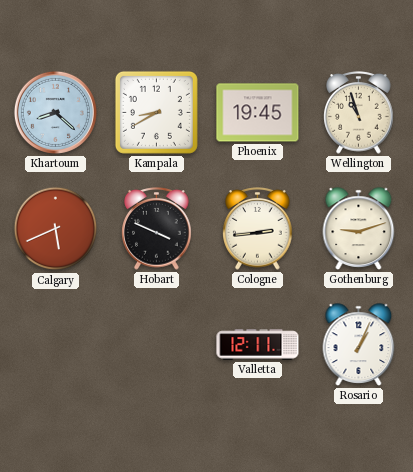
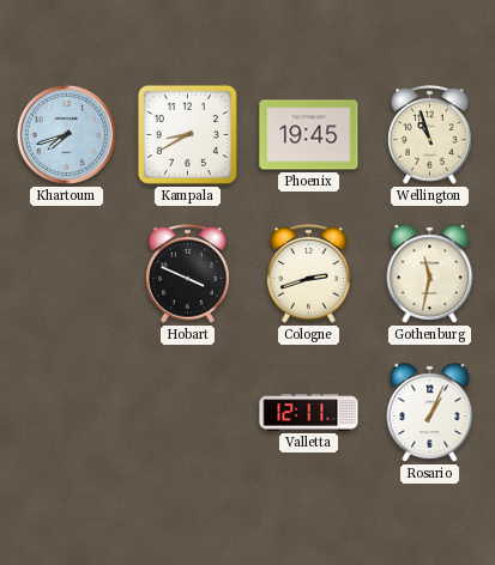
Khartoum: 8:22 -> 7:42
Calgary: 5:41 -> none
Cologne: 2:44 -> 2:42
Gothenburg: 9:12 -> 11:32
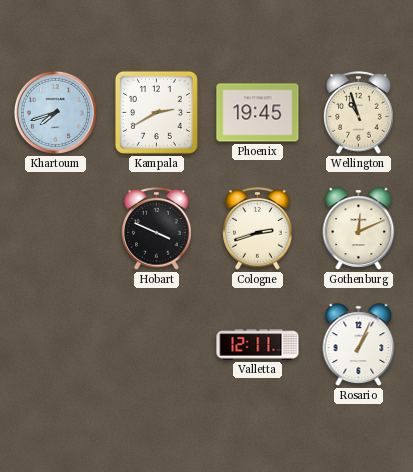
Kampala: 8:40 -> 2:40
Gothenburg: 11:32 -> 12:11
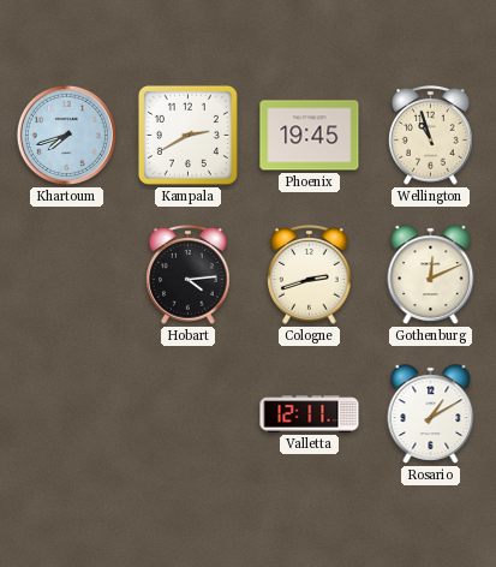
Hobart: 3:49 -> 4:14
Rosario: 1:04 -> 1:10
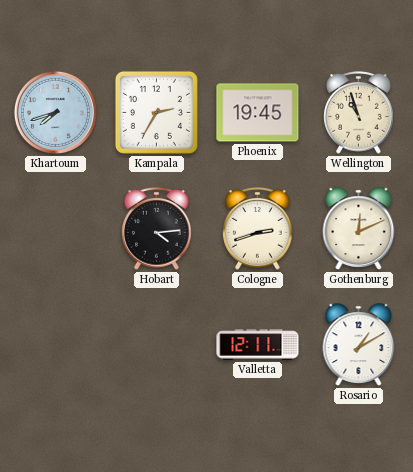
Kampala: 2:40 -> 2:35
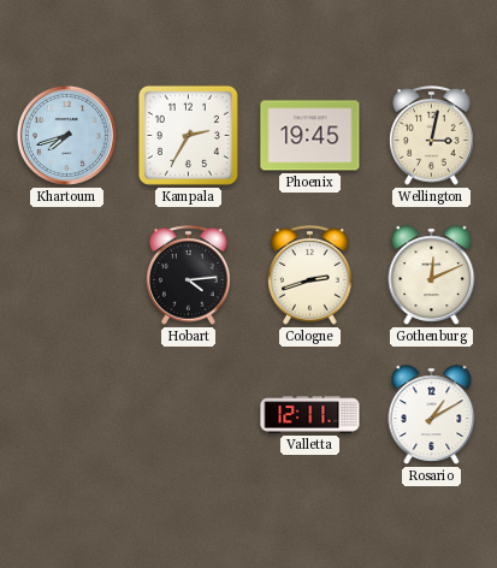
Wellington: 10:57 -> 3:02
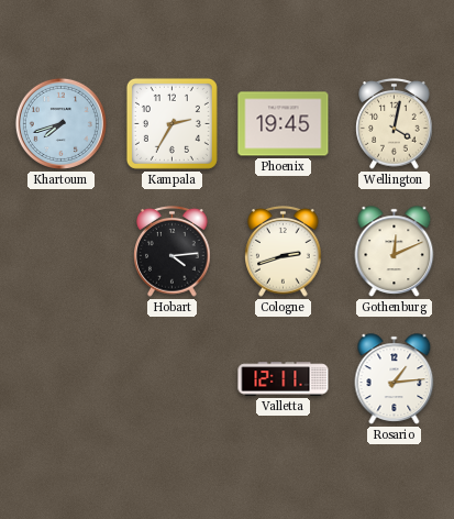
Wellington: 3:02 -> 4:02
Rosario: 1:10 -> 1:14
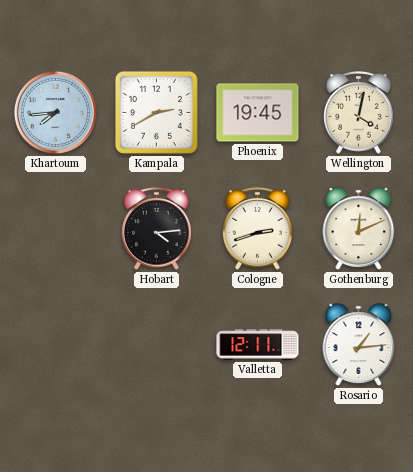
Khartoum: 7:42 -> 7:44
Kampala: 2:35 -> 2:40
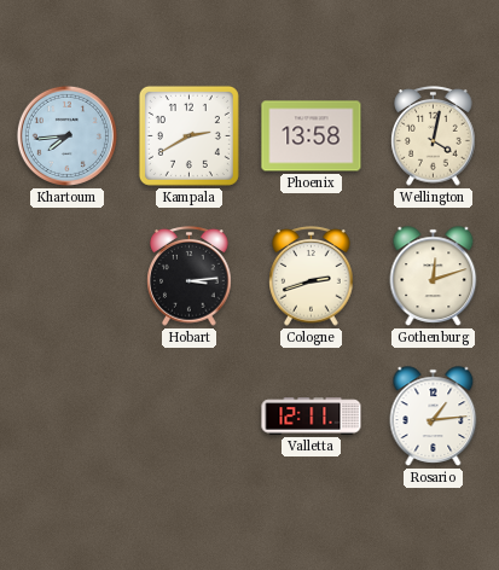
Phoenix: 19:45 -> 13:58
Hobart: 4:14 -> 3:14
Gothenburg: 12:11 -> 12:12
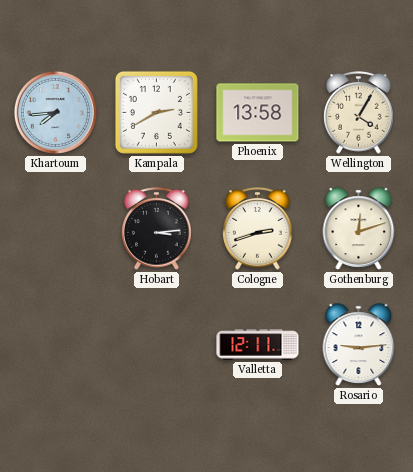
Wellington: 4:02 -> 4:05
Rosario: 1:14 -> 9:14
